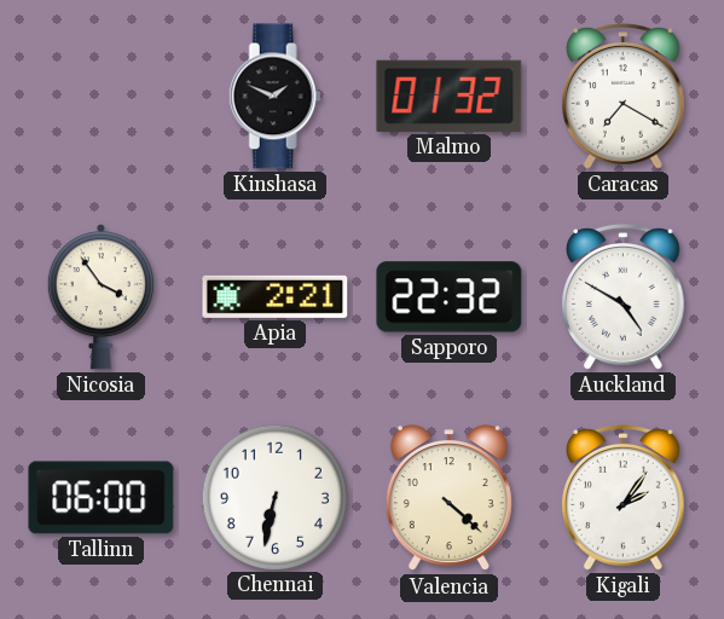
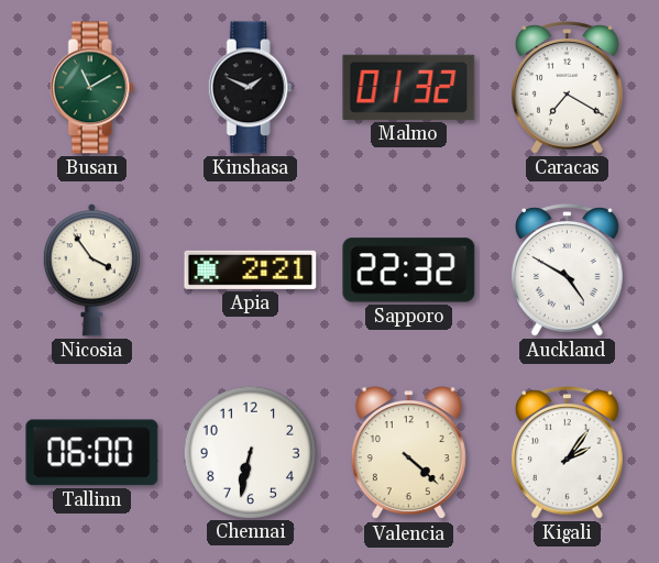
Busan: none -> 11:10
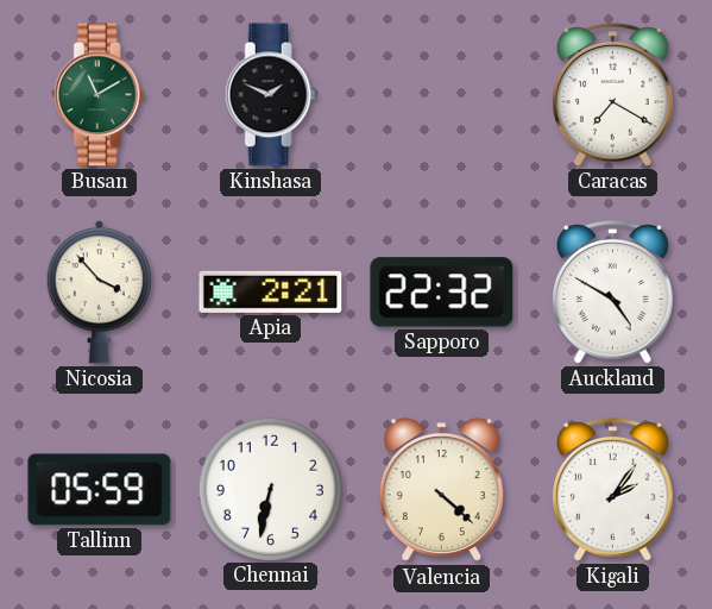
Malmo: 01:32 -> none
Nicosia: 3:54 -> 3:53
Tallinn: 06:00 -> 05:59
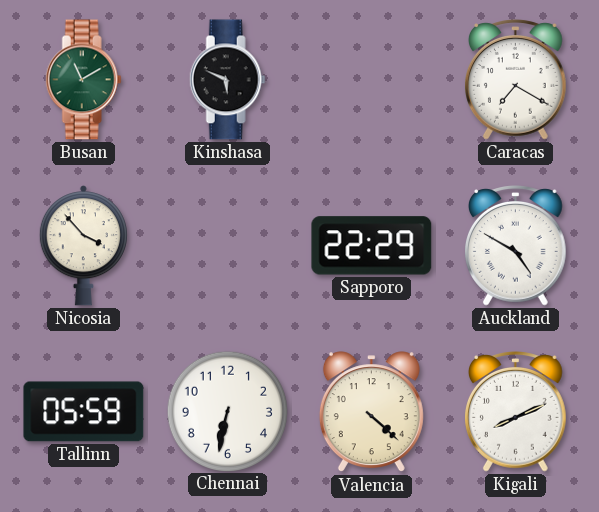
Kinshasa: 1:49 -> 5:49
Apia: 2:21 -> none
Sapporo: 22:32 -> 22:29
Kigali: 2:06 -> 8:11
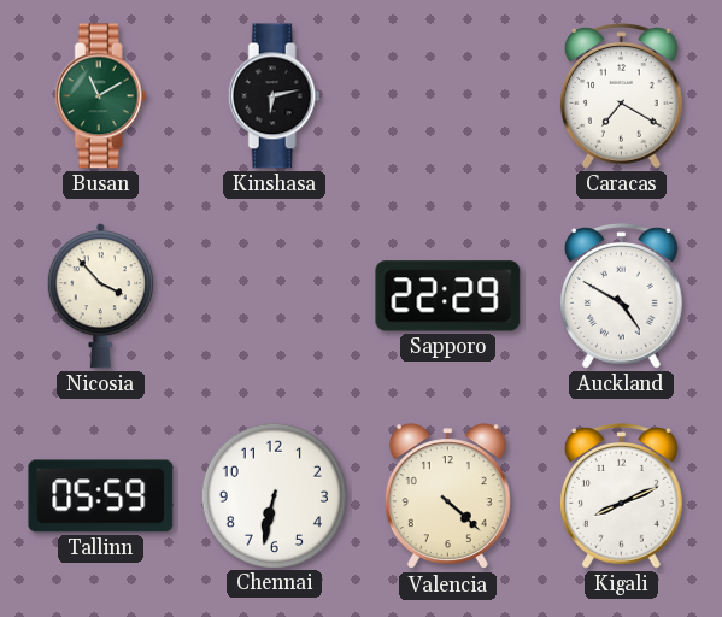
Kinshasa: 5:49 -> 6:13
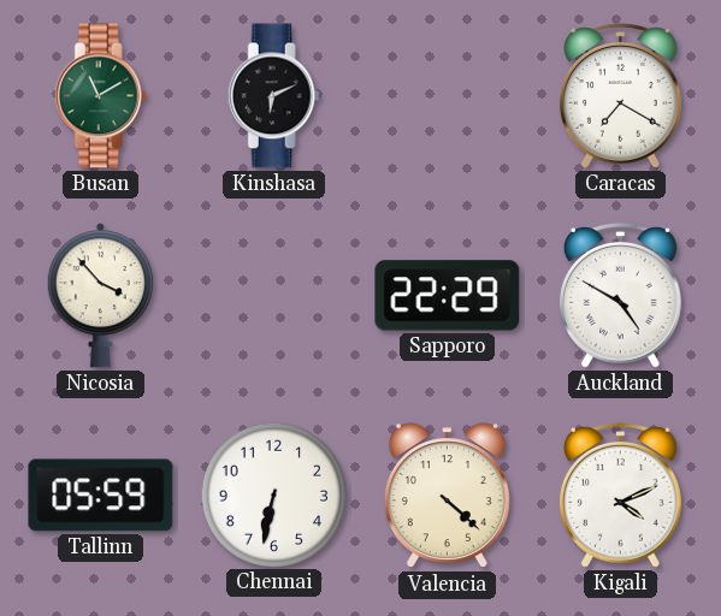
Kinshasa: 6:13 -> 6:11
Kigali: 8:11 -> 4:11
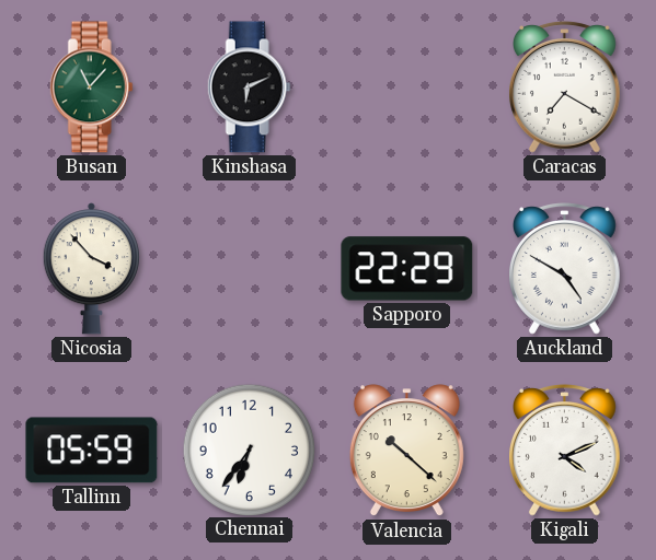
Busan: 11:10 -> 11:07
Chennai: 6:32 -> 6:36
Valencia: 4:22 -> 10:22
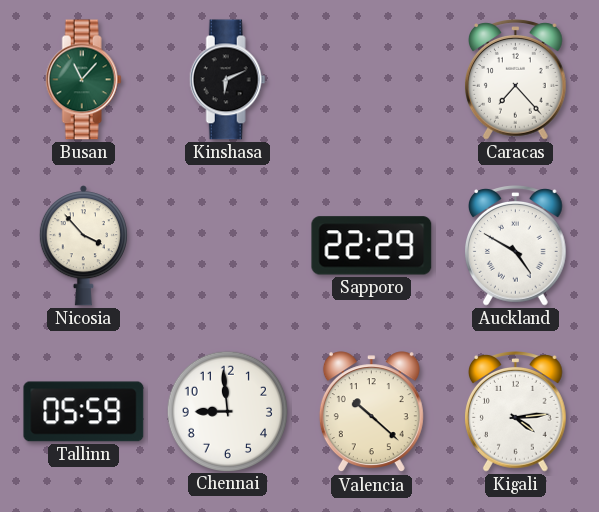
Caracas: 7:20 -> 7:23
Chennai: 6:36 -> 8:59
Kigali: 4:11 -> 4:14
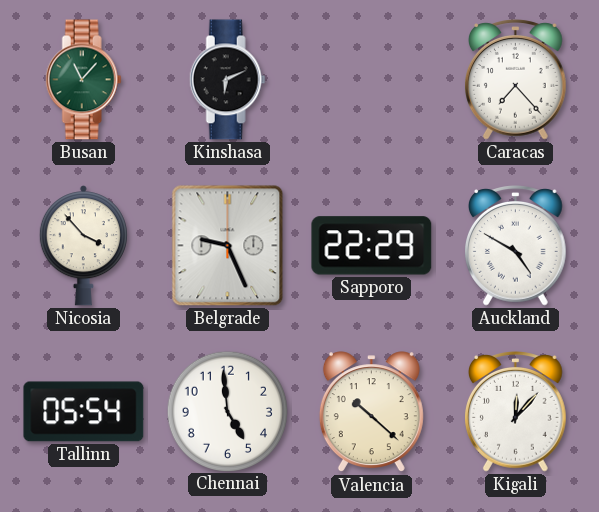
Belgrade: none -> 9:26
Tallinn: 05:59 -> 05:54
Chennai: 8:59 -> 4:59
Kigali: 4:14 -> 12:07
